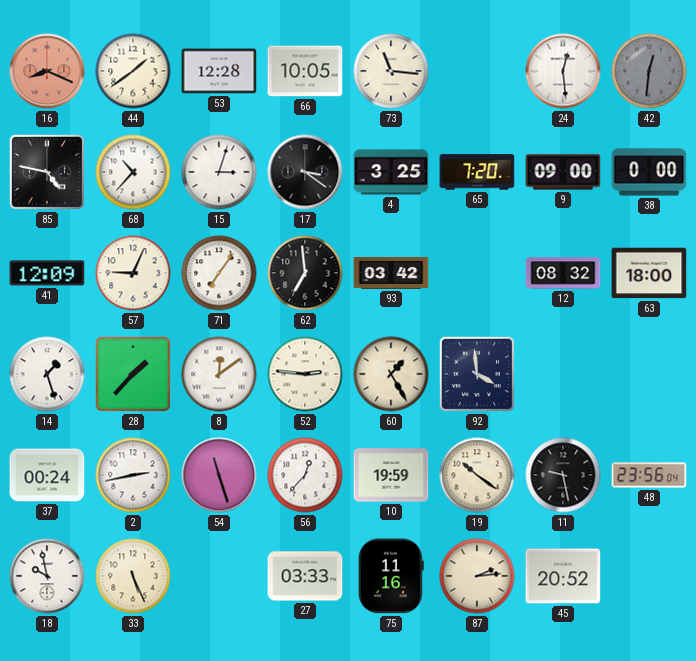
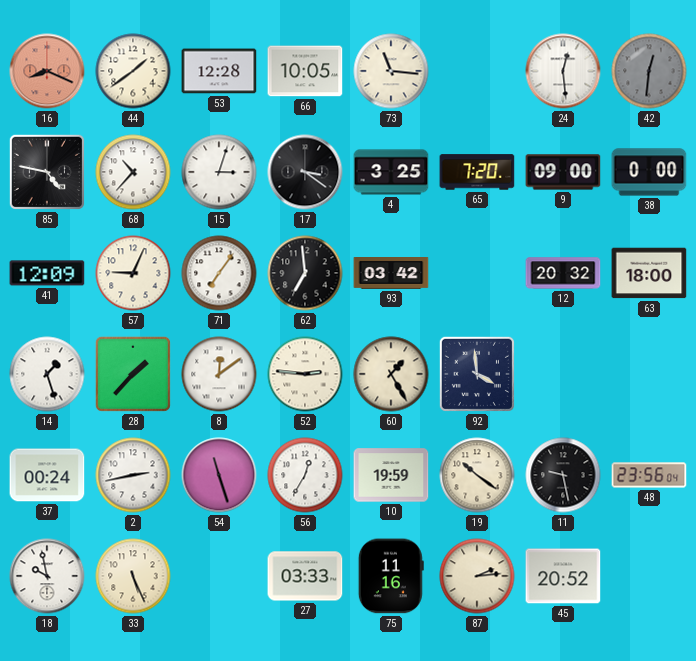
12: 08:32 -> 20:32
56: 12:37 -> 12:35
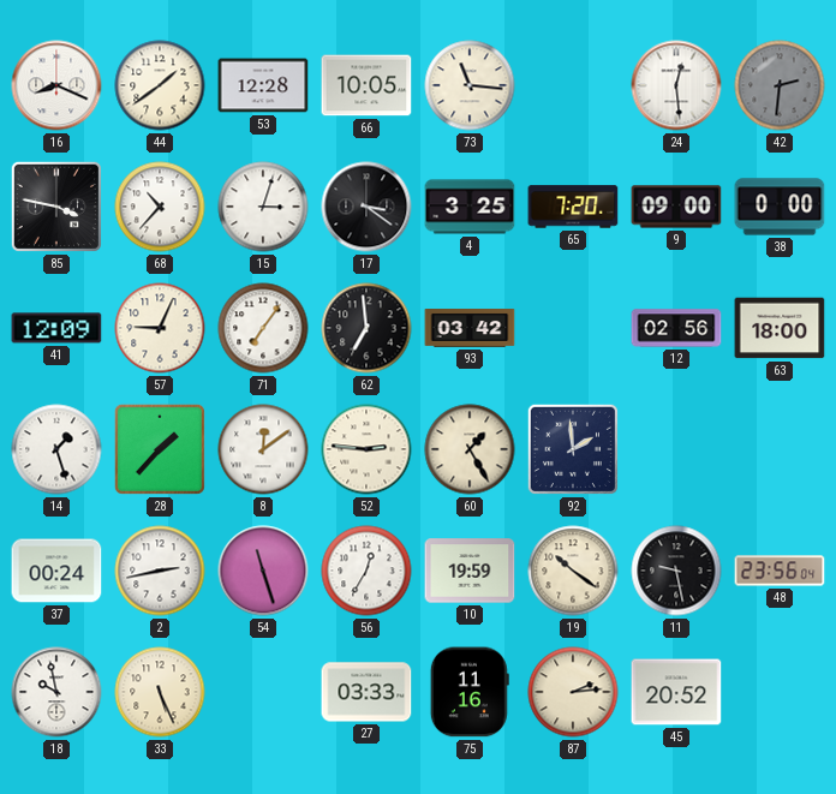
16 dial: salmon -> white
42: 12:31 -> 2:31
85: 4:47 -> 3:47
12: 20:32 -> 02:56
92: 3:59 -> 1:59
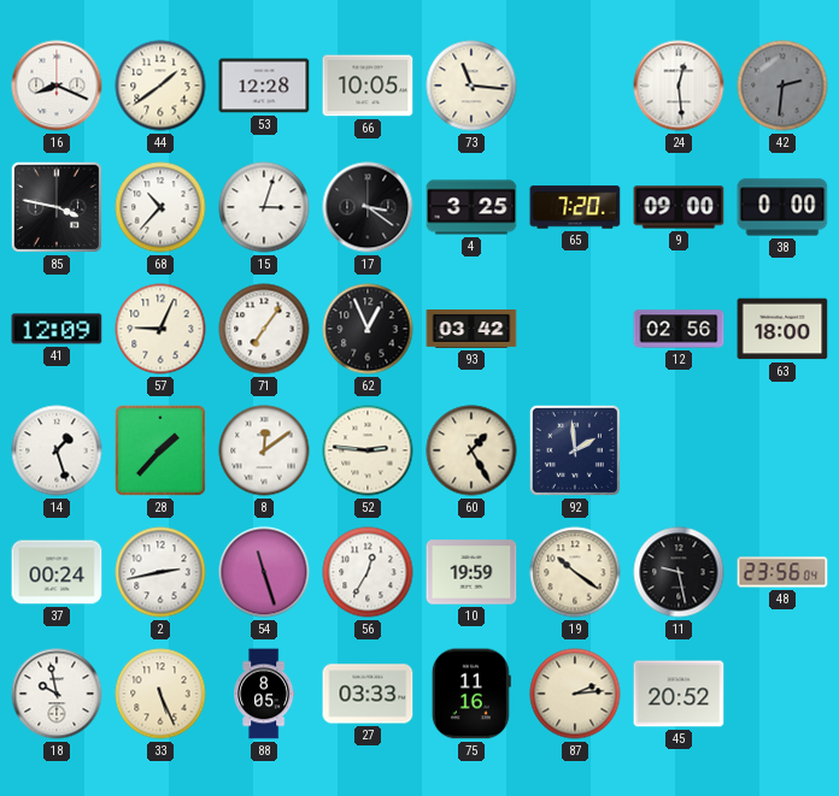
62: 6:59 -> 12:56
88: none -> 8:05
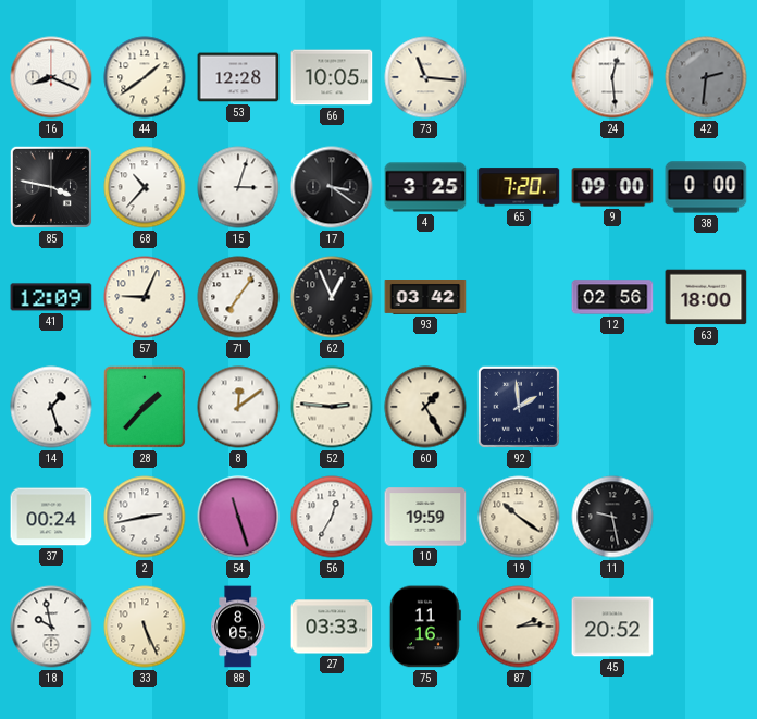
48: 23:56 -> none
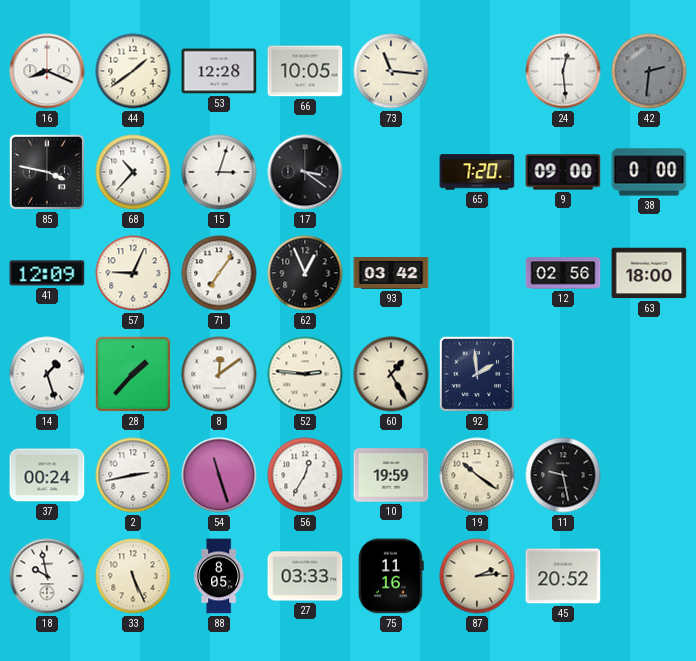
4: 3:25 -> none
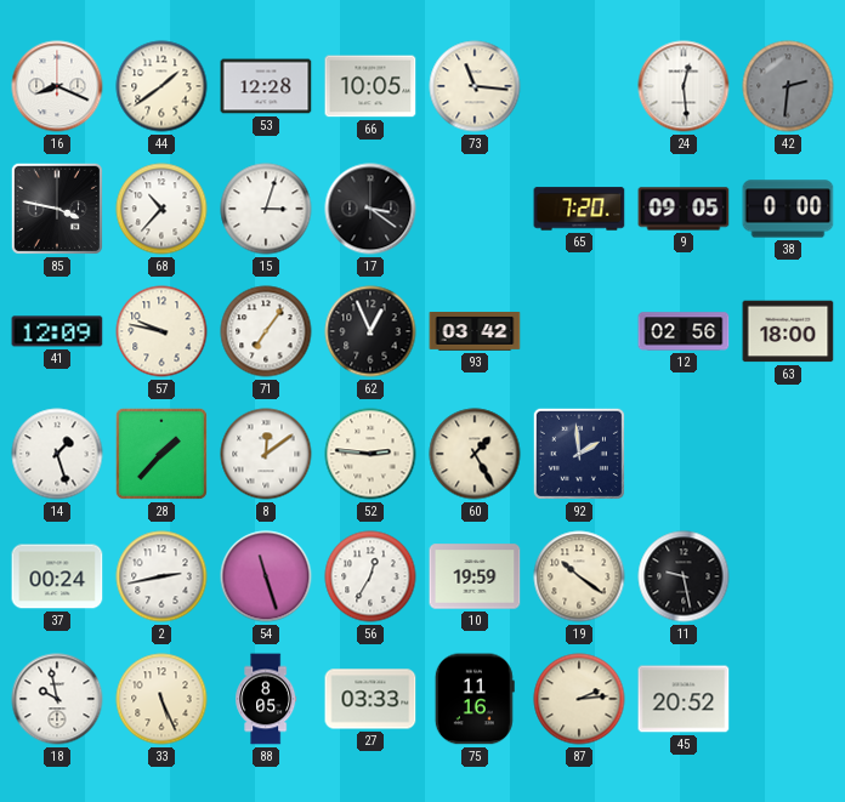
9: 09:00 -> 09:05
57: 9:04 -> 9:47
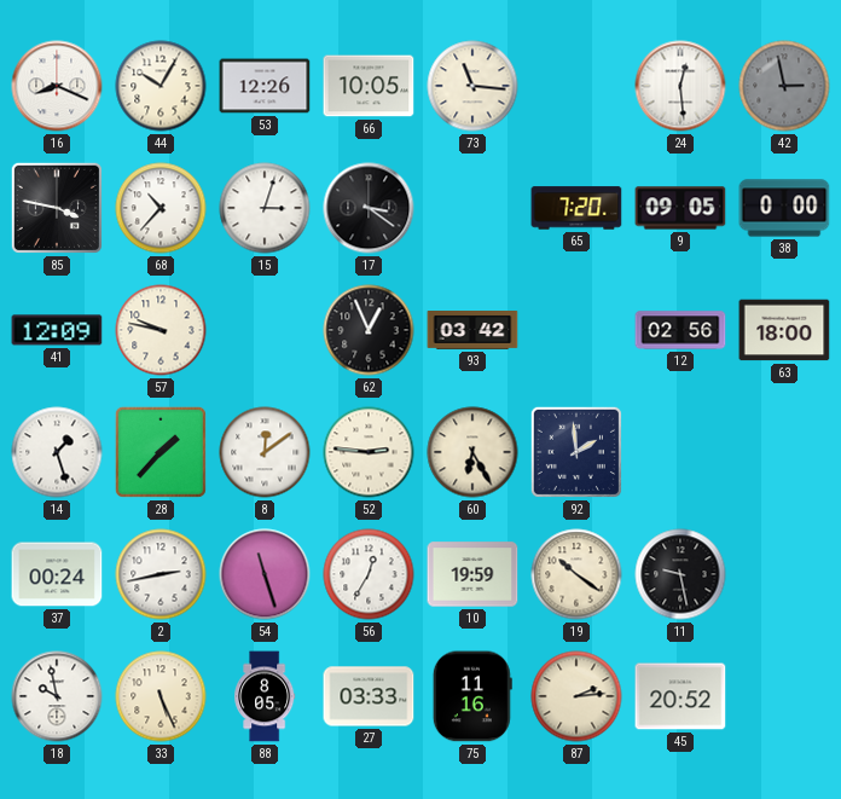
44: 1:39 -> 10:05
53: 12:28 -> 12:26
42: 2:31 -> 2:58
71: 7:06 -> none
60: 1:25 -> 6:25
